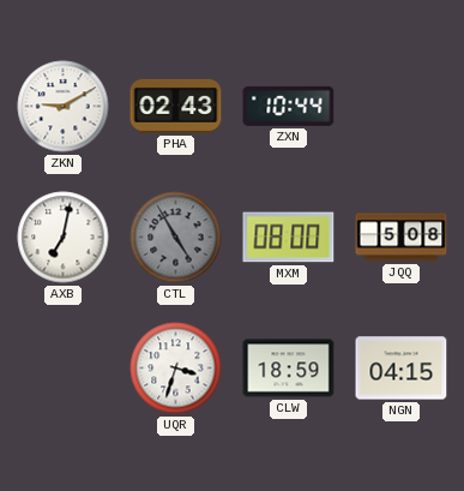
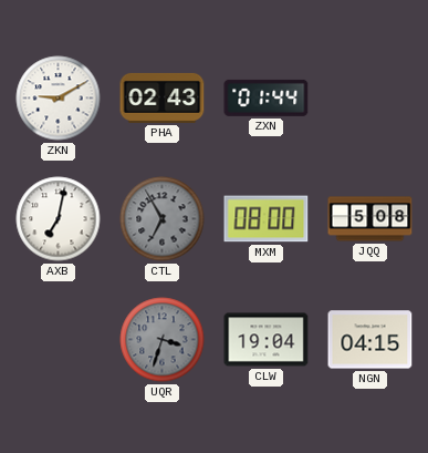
ZXN: 10:44 -> 01:44
CTL: 4:55 -> 6:55
UQR dial: white -> grey
CLW: 18:59 -> 19:04
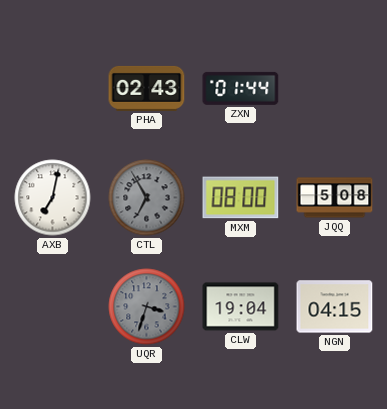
ZKN: 9:10 -> none
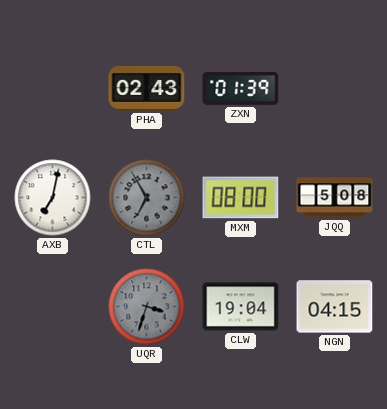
ZXN: 01:44 -> 01:39
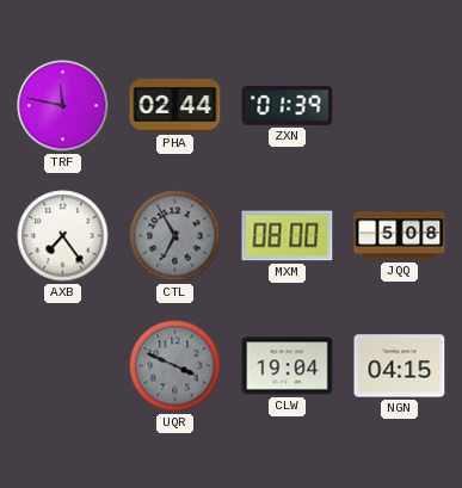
TRF: none -> 11:47
PHA: 02:43 -> 02:44
AXB: 7:02 -> 7:24
UQR: 3:33 -> 3:49
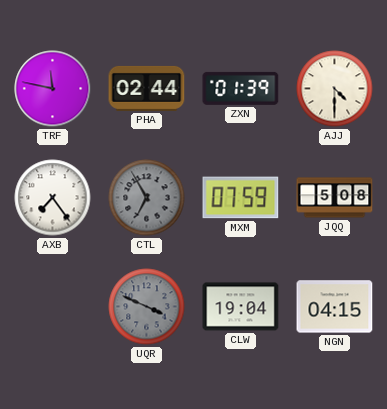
AJJ: none -> 4:30
MXM: 08:00 -> 07:59
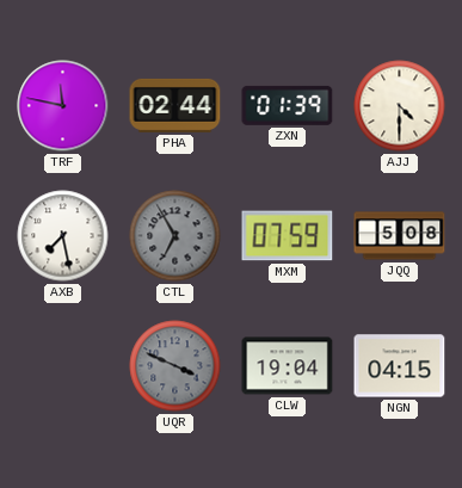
AXB: 7:24 -> 7:28
